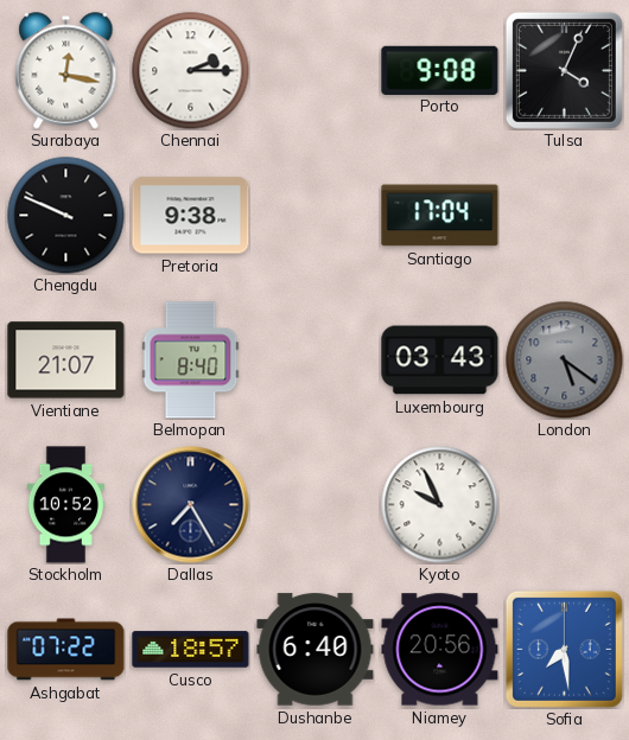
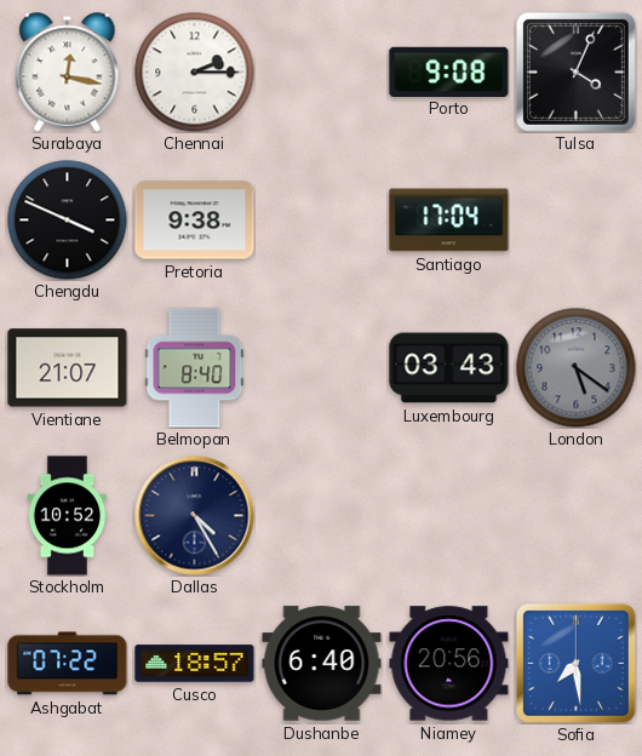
Chengdu: 9:49 -> 3:49
Dallas: 7:25 -> 4:25
Kyoto: 9:56 -> none
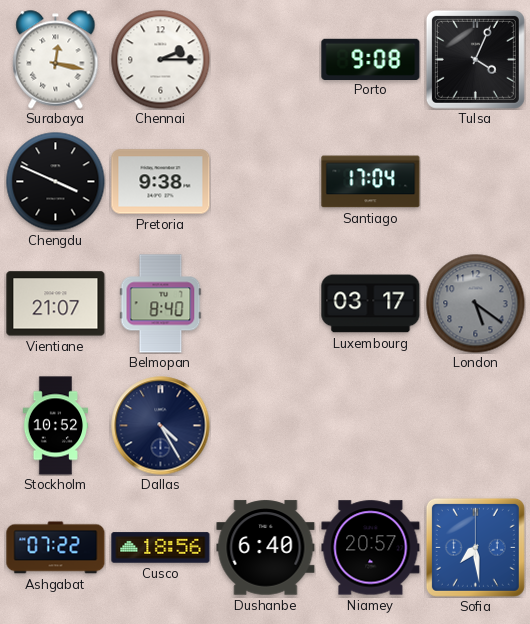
Luxembourg: 03:43 -> 03:17
Cusco: 18:57 -> 18:56
Niamey: 20:56 -> 20:57
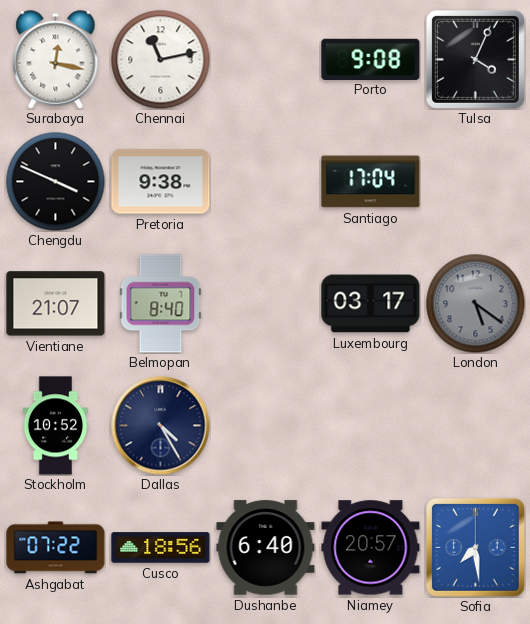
Chennai: 2:15 -> 11:13
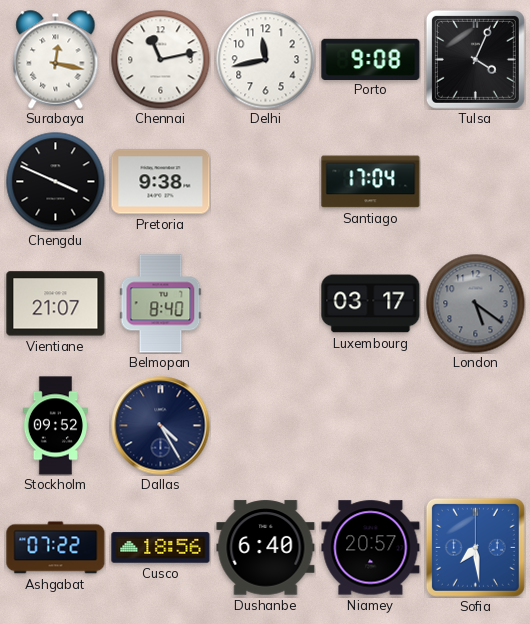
Delhi: none -> 11:43
Stockholm: 10:52 -> 09:52
